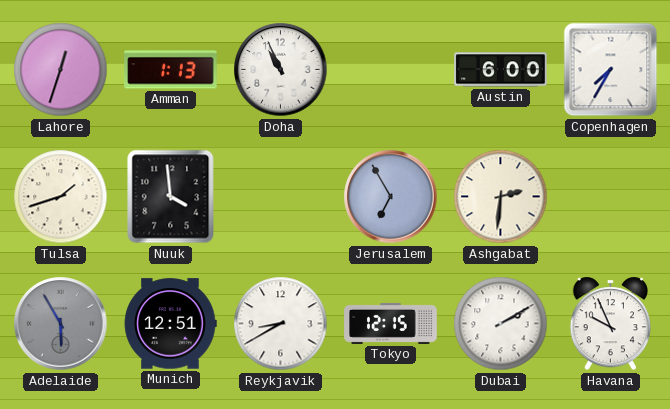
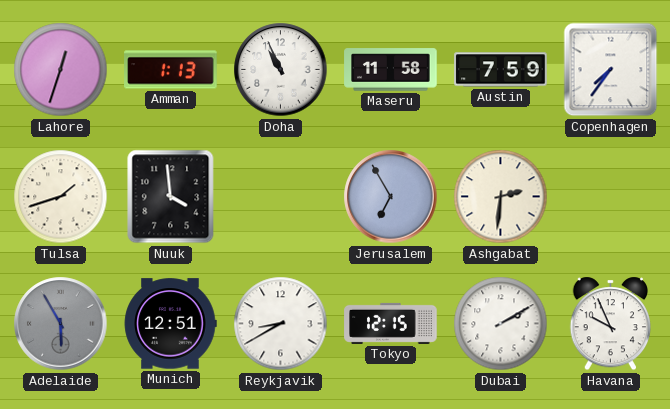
Maseru: none -> 11:58
Austin: 6:00 -> 7:59
Copenhagen: 7:35 -> 7:36
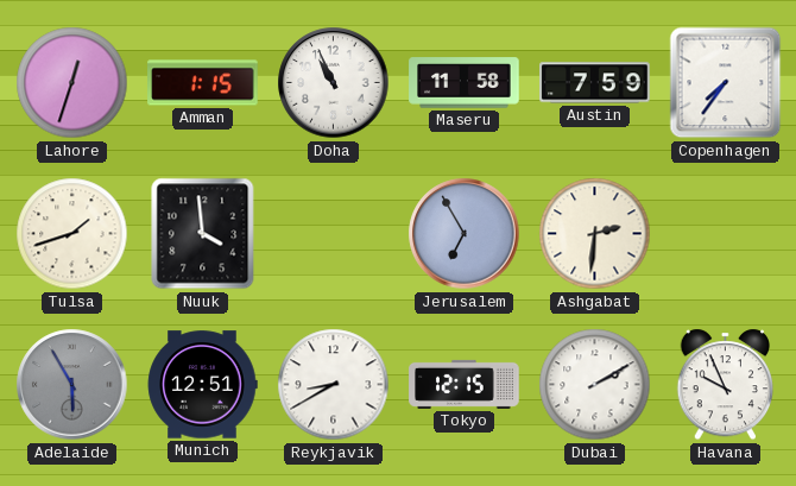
Amman: 1:13 -> 1:15
